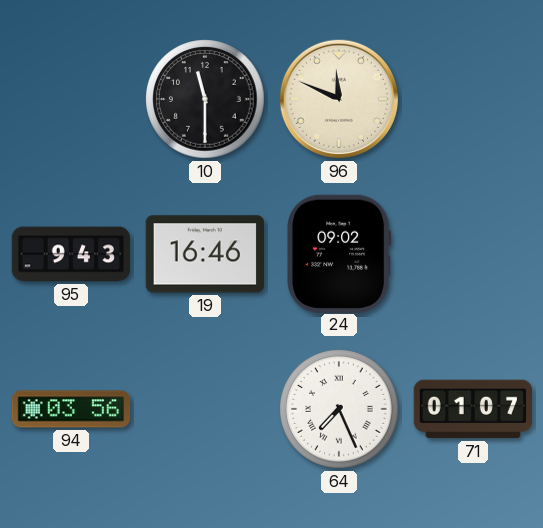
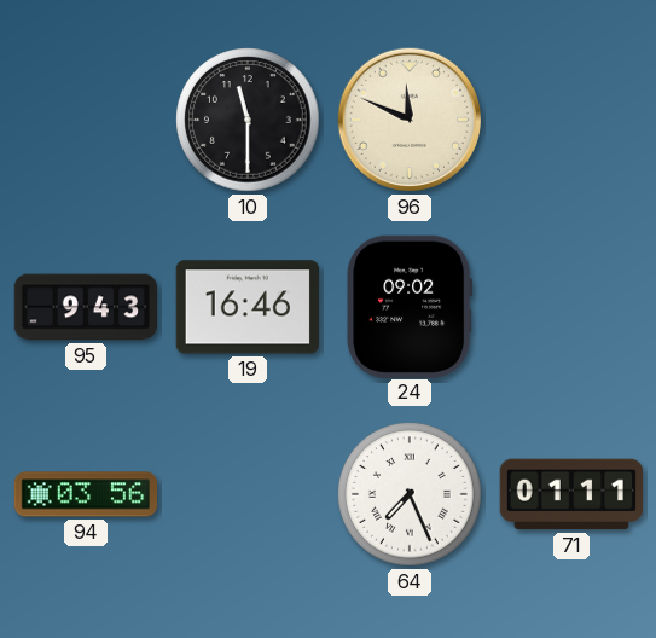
71: 01:07 -> 01:11
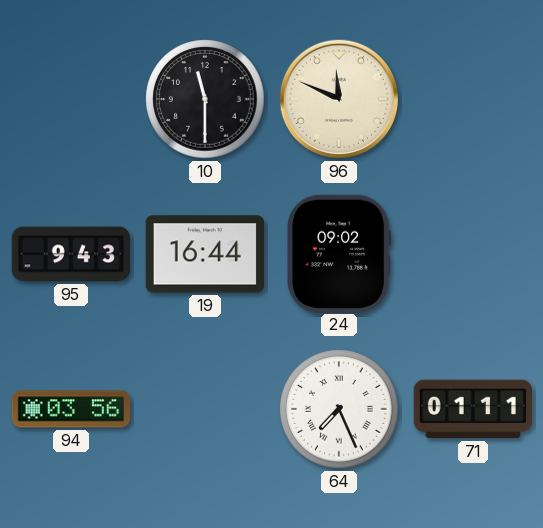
19: 16:46 -> 16:44
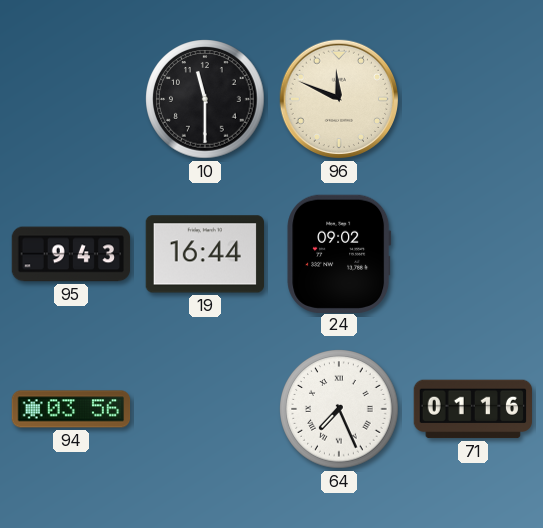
71: 01:11 -> 01:16
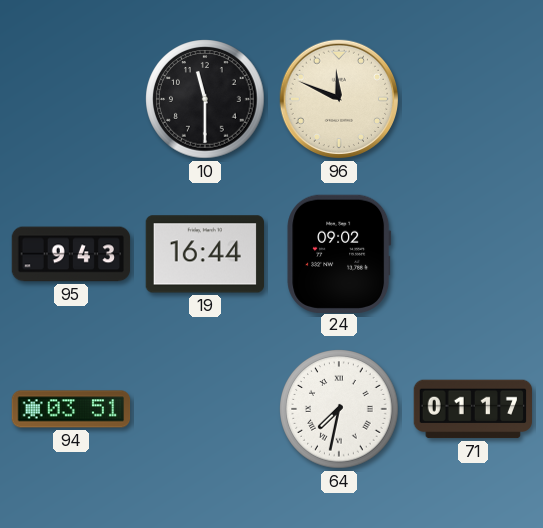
94: 03:56 -> 03:51
64: 7:26 -> 7:32
71: 01:16 -> 01:17
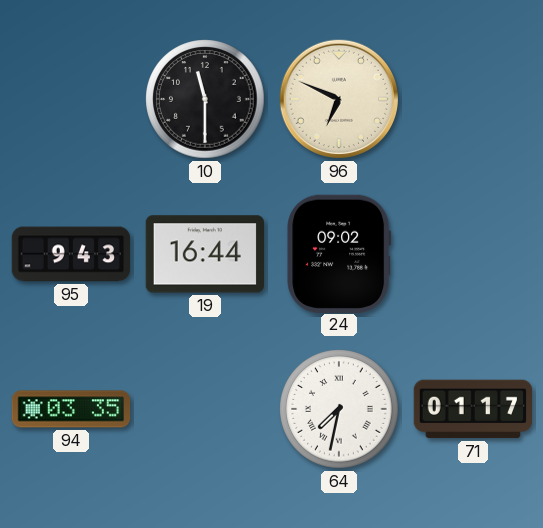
96: 11:49 -> 6:49
94: 03:51 -> 03:35
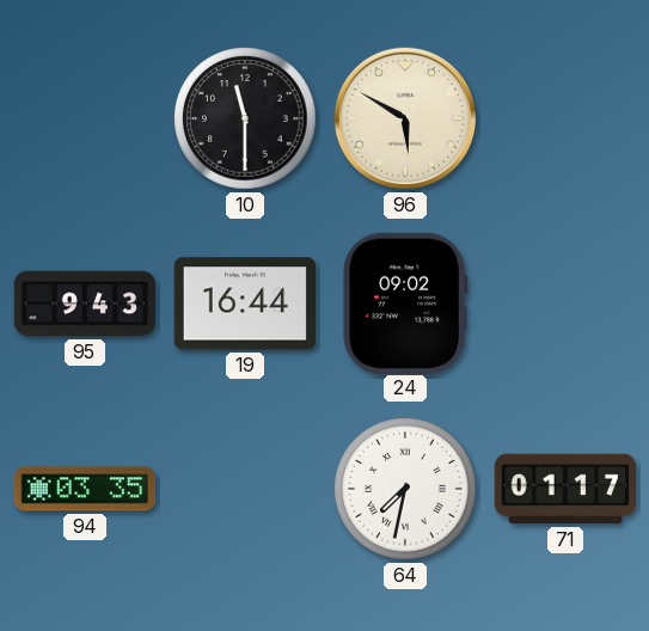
96: 6:49 -> 5:50
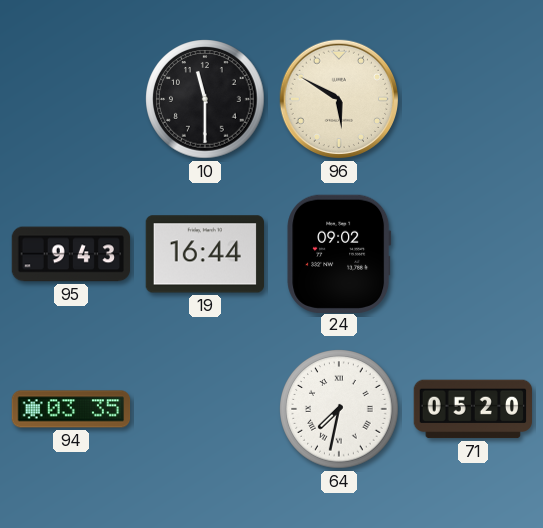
71: 01:17 -> 05:20
